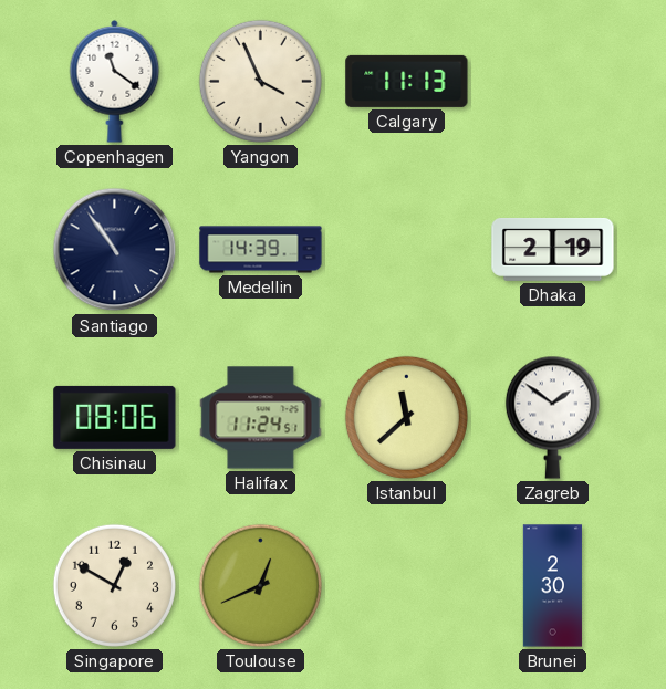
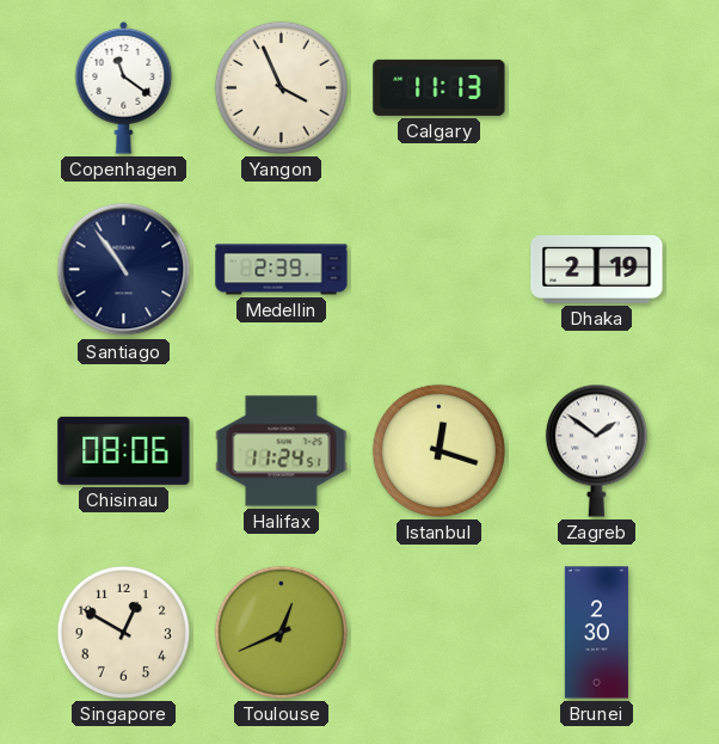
Medellin: 14:39 -> 2:39
Istanbul: 11:38 -> 12:18
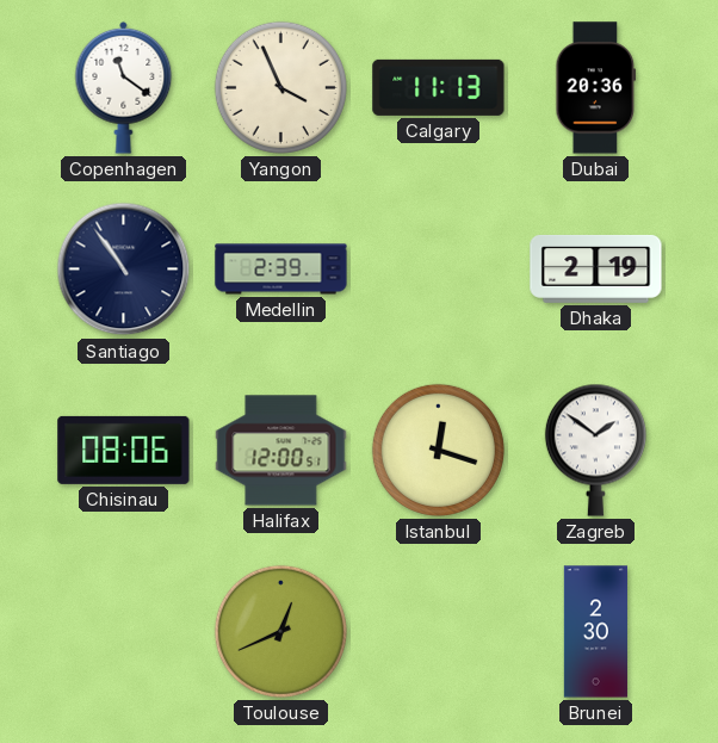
Dubai: none -> 20:36
Halifax: 11:24 -> 12:00
Singapore: 12:50 -> none
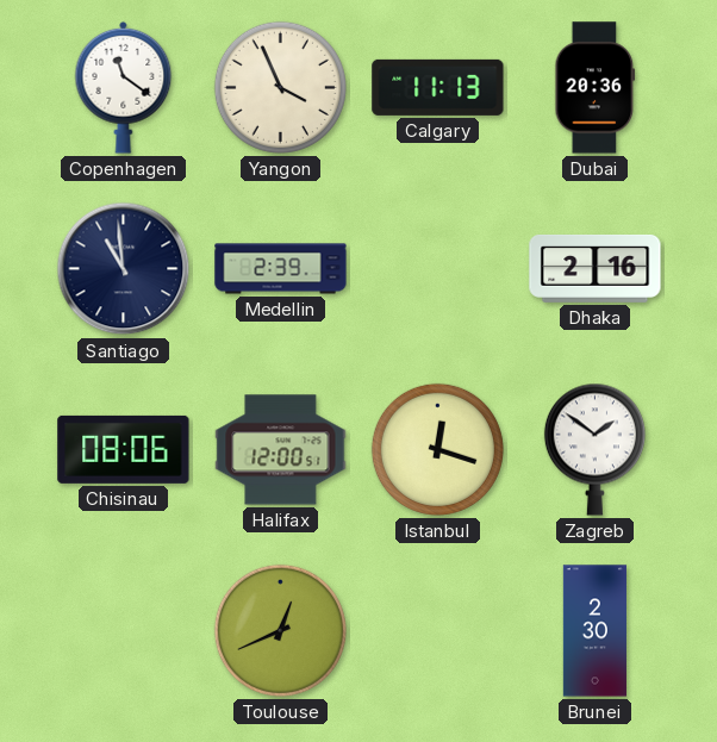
Santiago: 10:54 -> 10:59
Dhaka: 2:19 -> 2:16
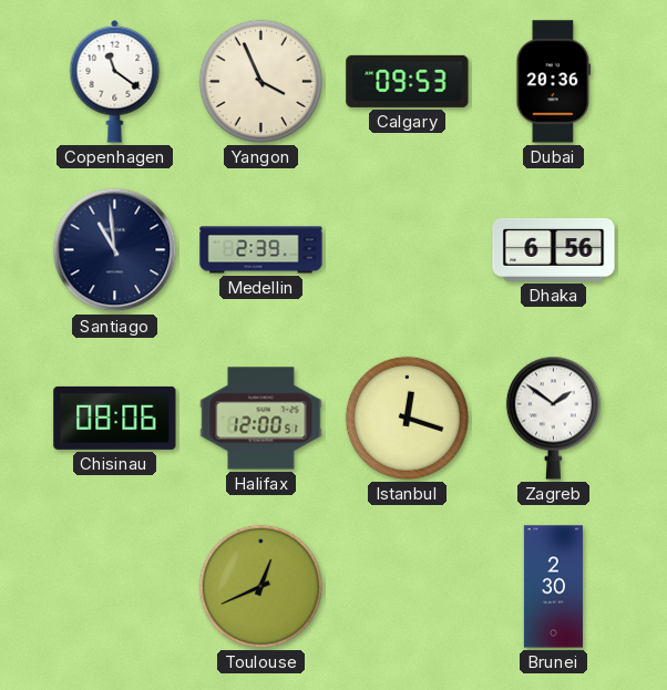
Calgary: 11:13 -> 09:53
Dhaka: 2:16 -> 6:56
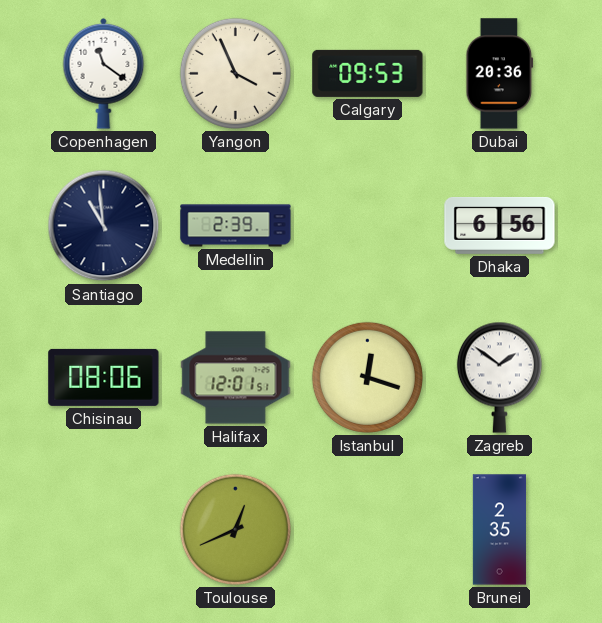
Halifax: 12:00 -> 12:01
Brunei: 2:30 -> 2:35
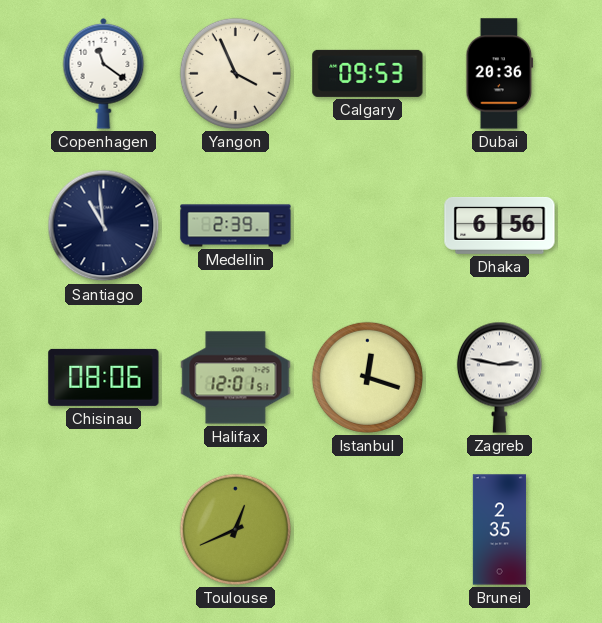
Zagreb: 1:51 -> 2:47
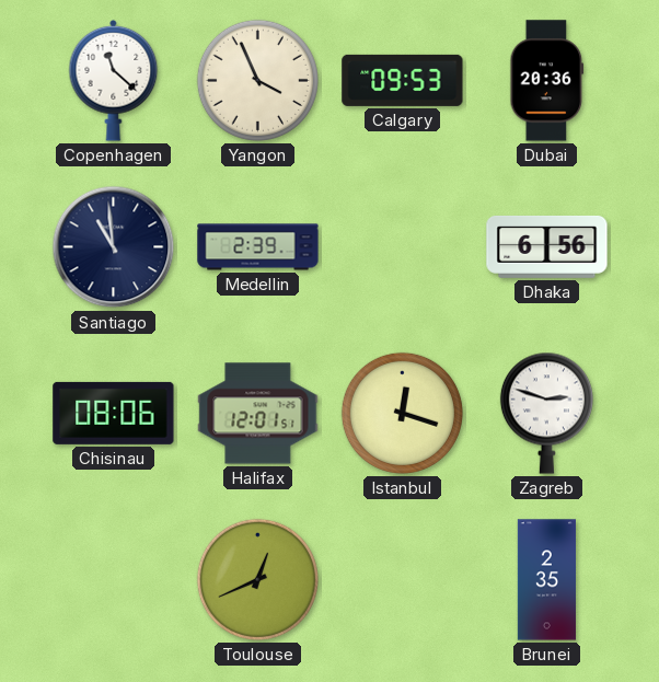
Copenhagen: 11:21 -> 11:22
Zagreb: 2:47 -> 2:48
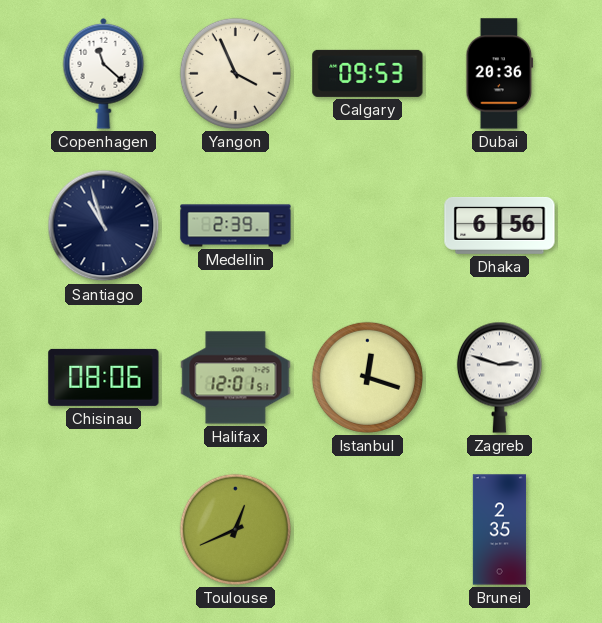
Santiago: 10:59 -> 10:57
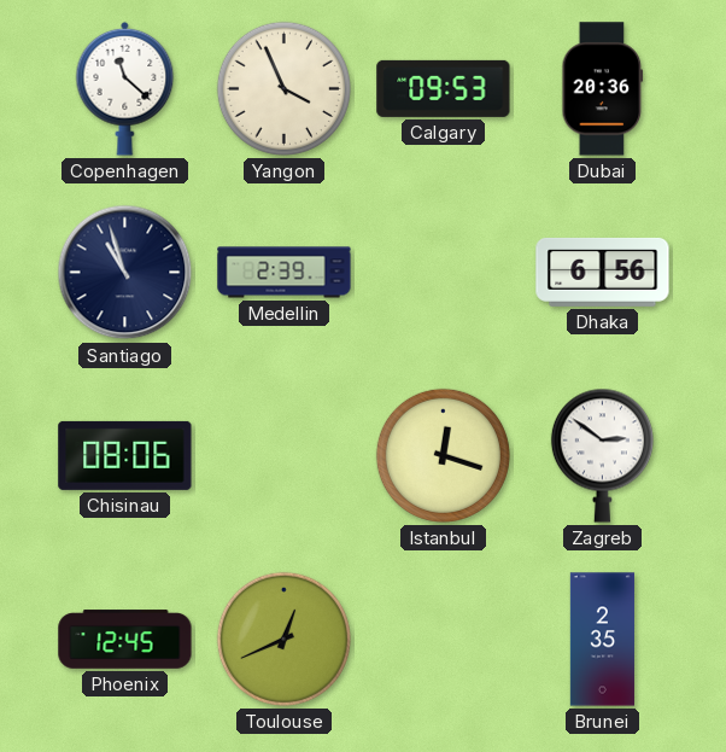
Halifax: 12:01 -> none
Zagreb: 2:48 -> 2:51
Phoenix: none -> 12:45
